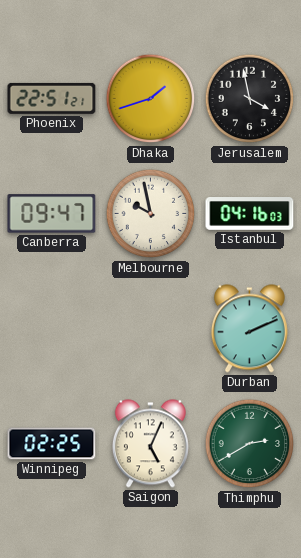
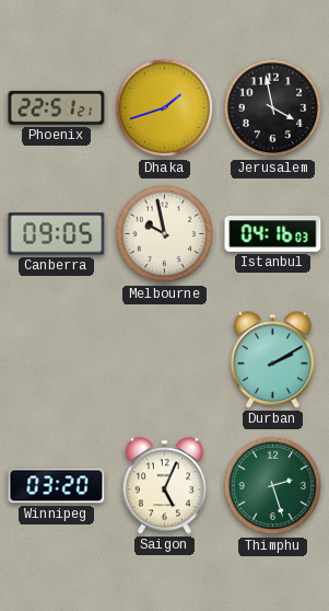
Canberra: 09:47 -> 09:05
Durban: 2:11 -> 2:10
Winnipeg: 02:25 -> 03:20
Thimphu: 2:40 -> 2:27
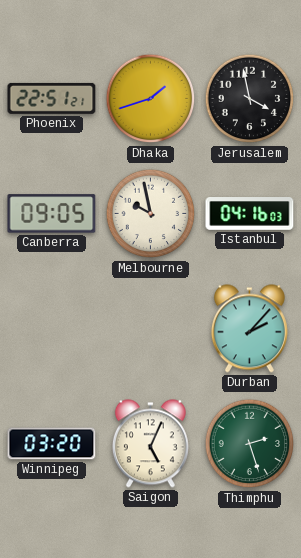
Durban: 2:10 -> 2:07
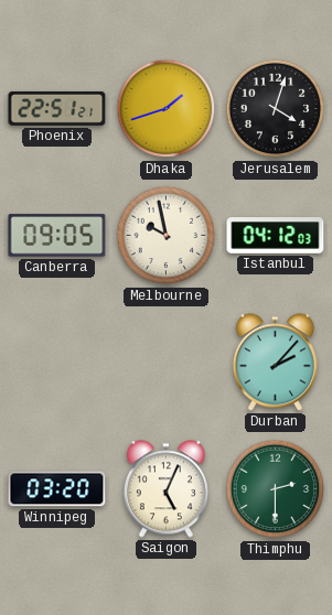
Jerusalem: 3:58 -> 4:03
Istanbul: 04:16 -> 04:12
Thimphu: 2:27 -> 2:30
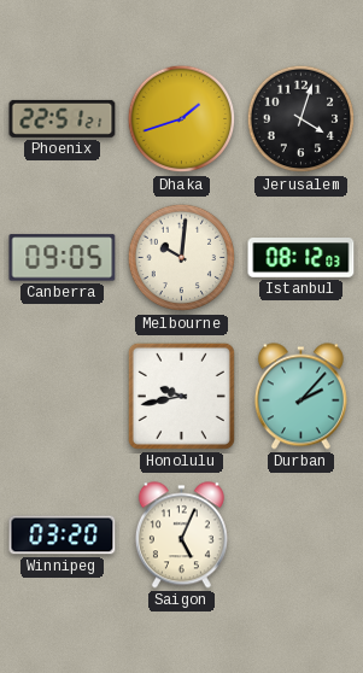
Melbourne: 9:58 -> 10:01
Istanbul: 04:12 -> 08:12
Honolulu: none -> 9:43
Thimphu: 2:30 -> none
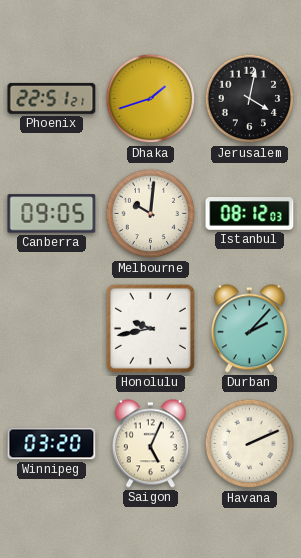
Jerusalem: 4:03 -> 4:02
Havana: none -> 2:11
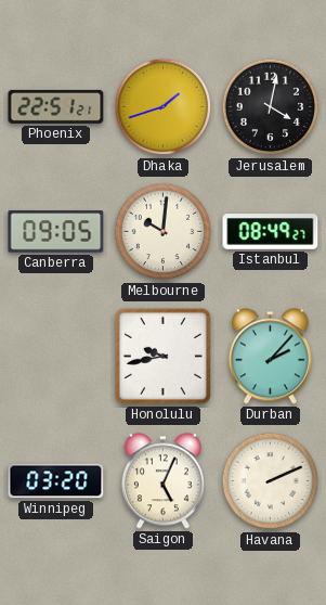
Istanbul: 08:12 -> 08:49
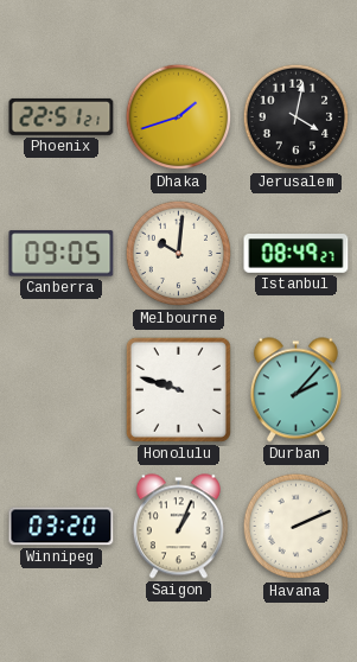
Honolulu: 9:43 -> 9:48
Saigon: 5:04 -> 1:04
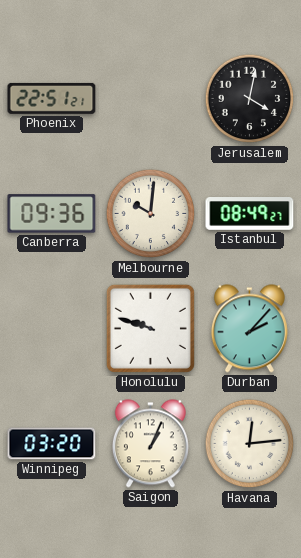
Dhaka: 1:42 -> none
Canberra: 09:05 -> 09:36
Havana: 2:11 -> 12:14
